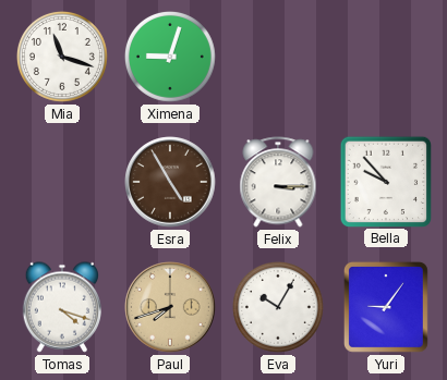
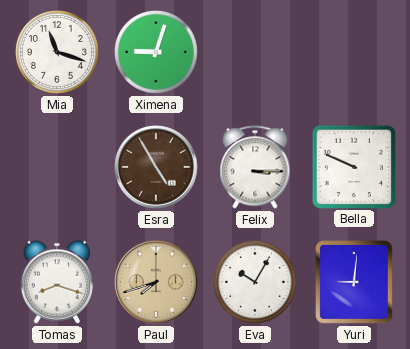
Bella: 9:53 -> 9:49
Tomas: 4:18 -> 8:18
Yuri: 9:06 -> 9:01
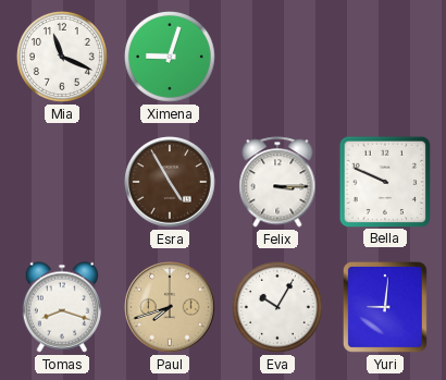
Mia: 11:18 -> 11:19
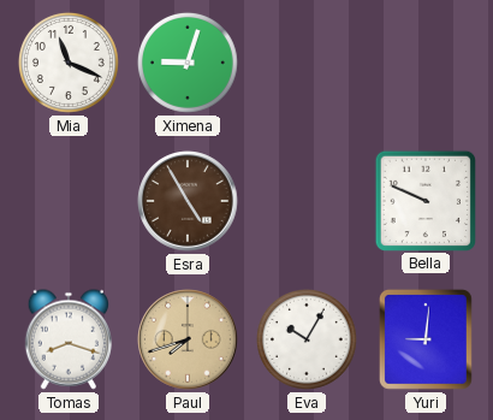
Felix: 3:15 -> none
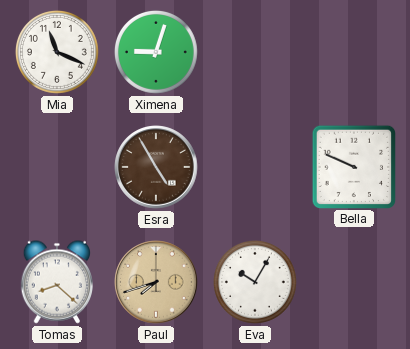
Tomas: 8:18 -> 8:22
Yuri: 9:01 -> none
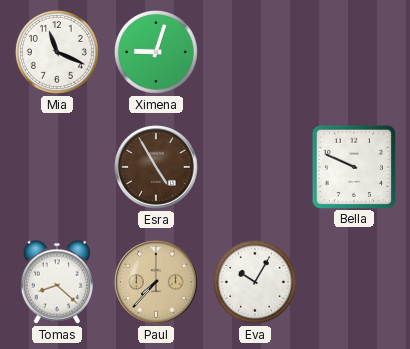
Paul: 7:42 -> 7:37
